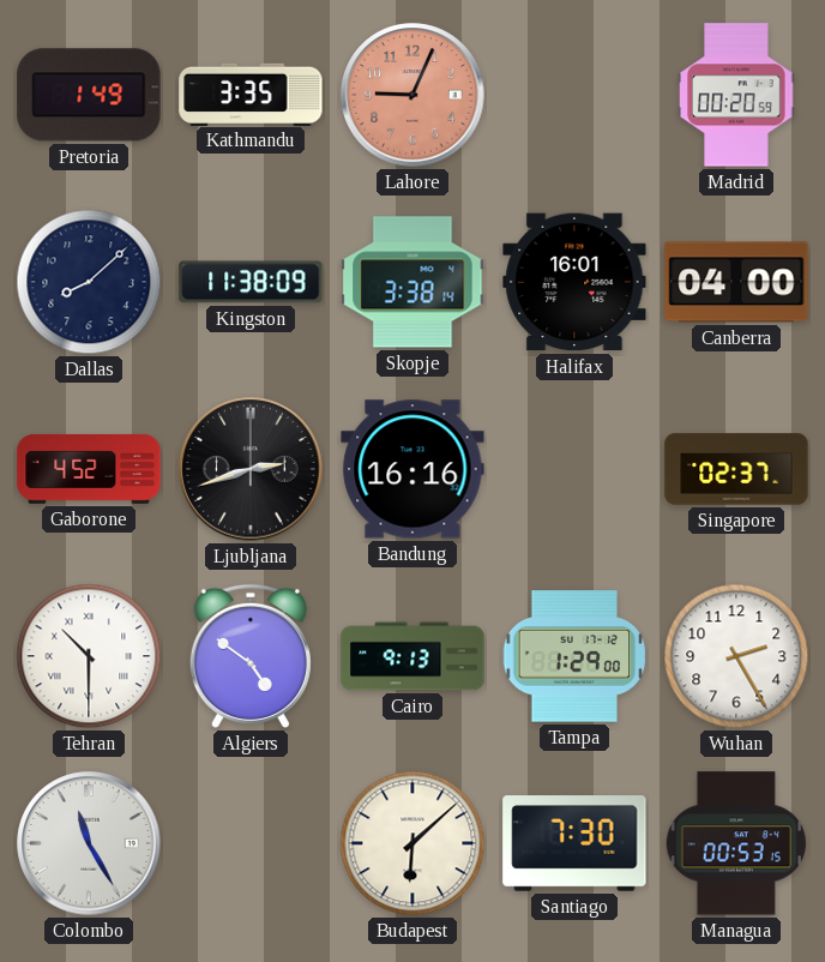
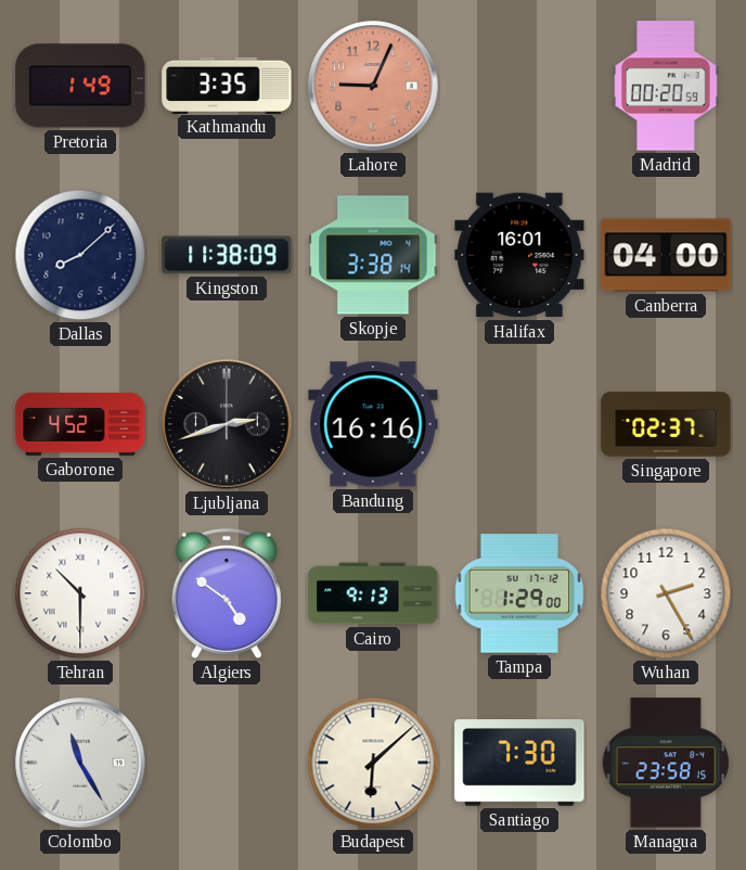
Managua: 00:53 -> 23:58
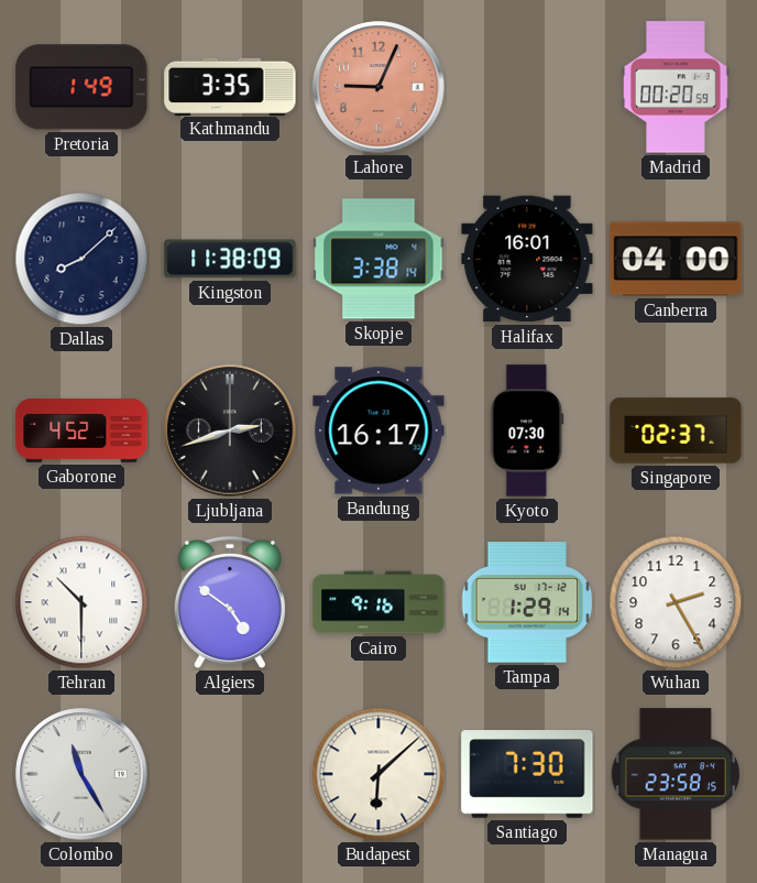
Bandung: 16:16 -> 16:17
Kyoto: none -> 07:30
Cairo: 9:13 -> 9:16
Tampa: 1:29:00 -> 1:29:14
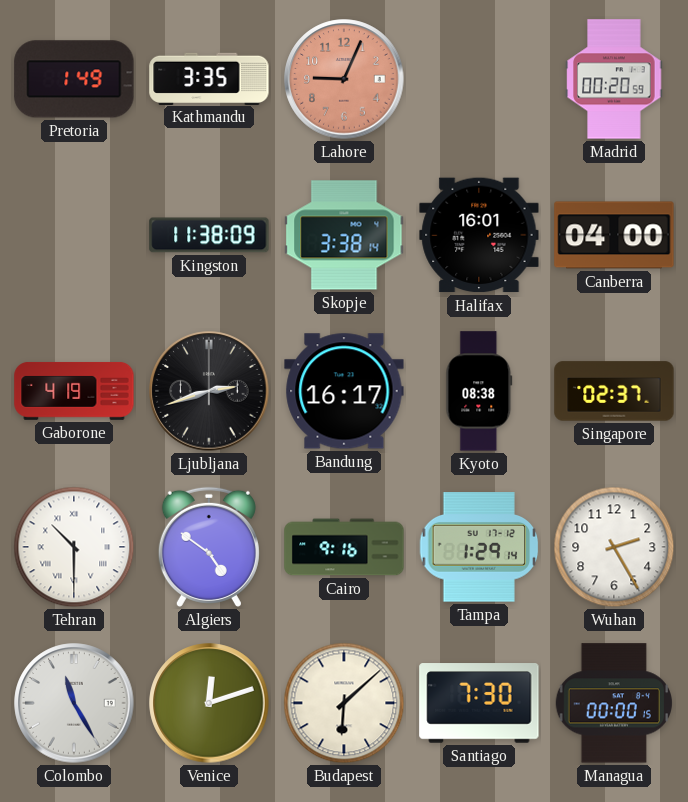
Dallas: 8:08 -> none
Gaborone: 4:52 -> 4:19
Kyoto: 07:30 -> 08:38
Venice: none -> 12:12
Managua: 23:58 -> 00:00
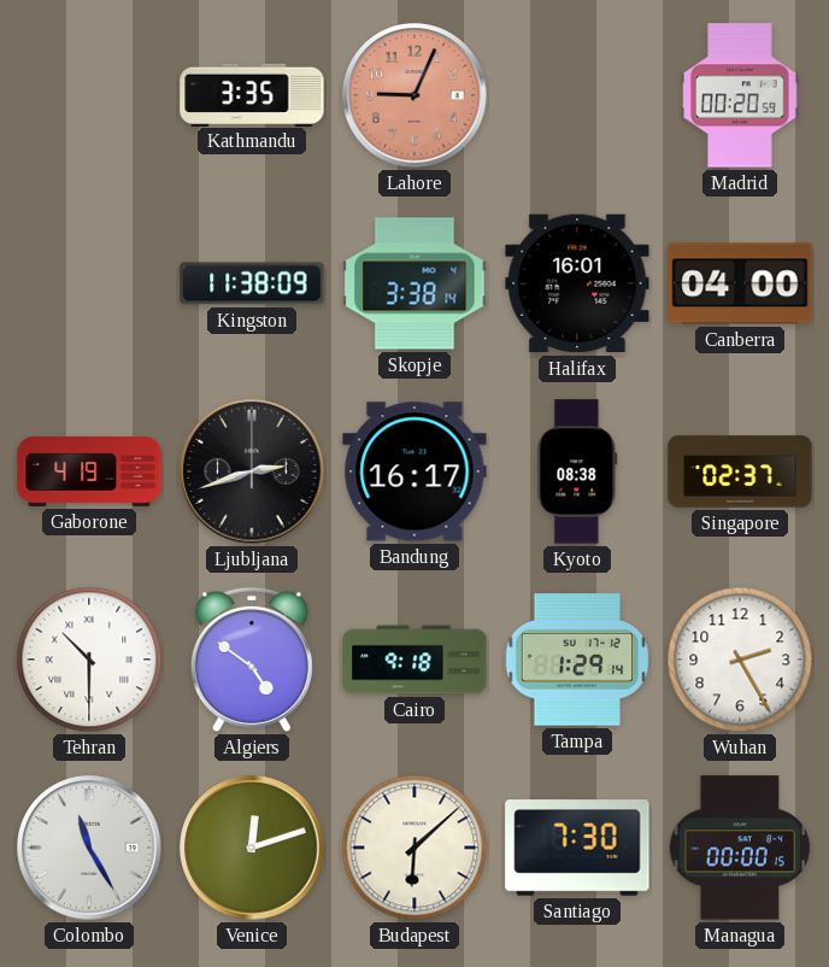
Pretoria: 1:49 -> none
Cairo: 9:16 -> 9:18
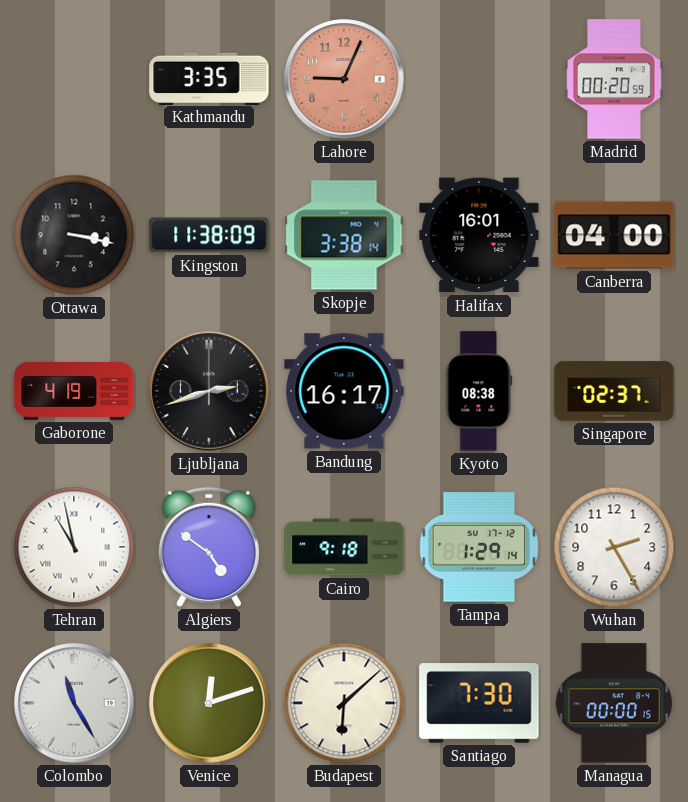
Ottawa: none -> 3:17
Tehran: 10:30 -> 10:58
